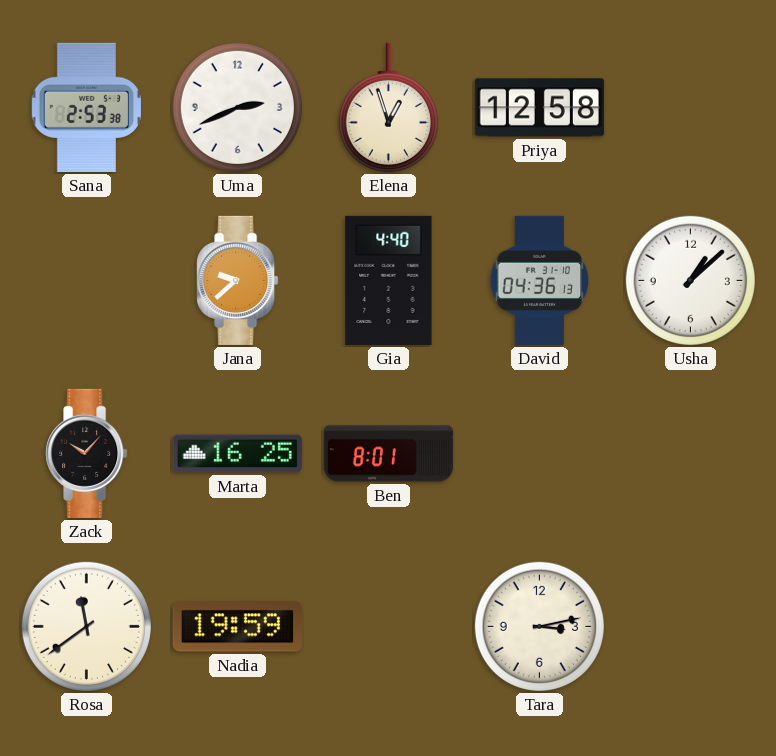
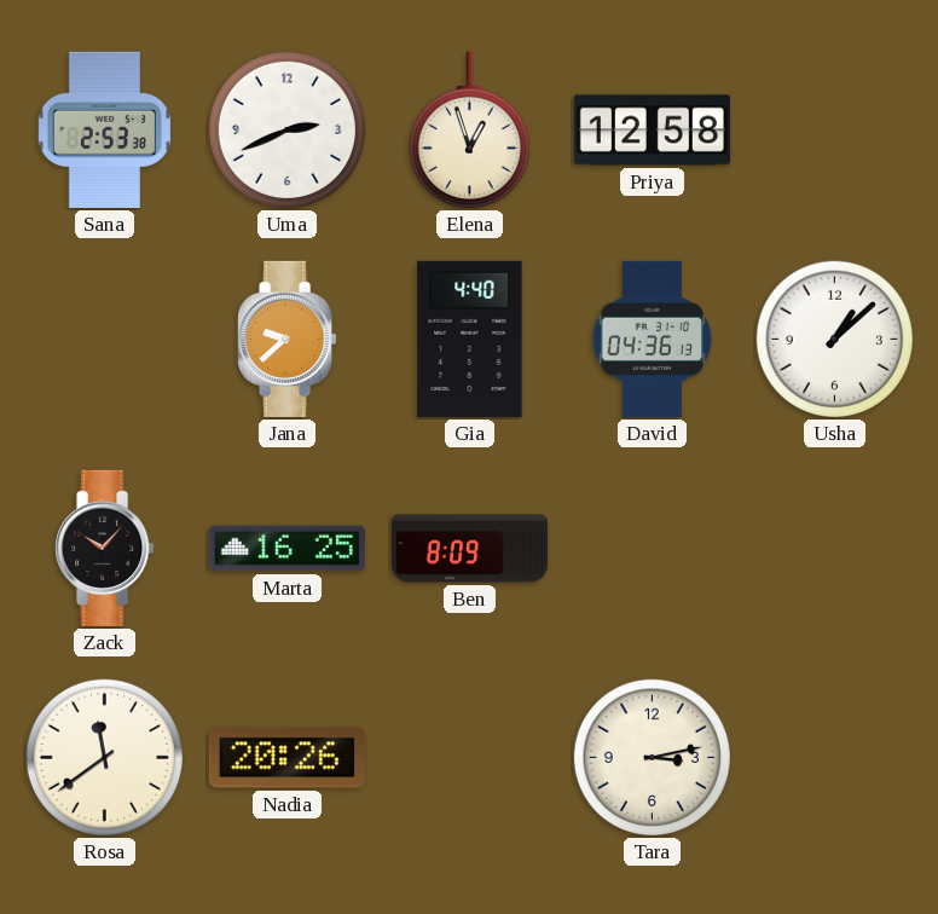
Ben: 8:01 -> 8:09
Nadia: 19:59 -> 20:26
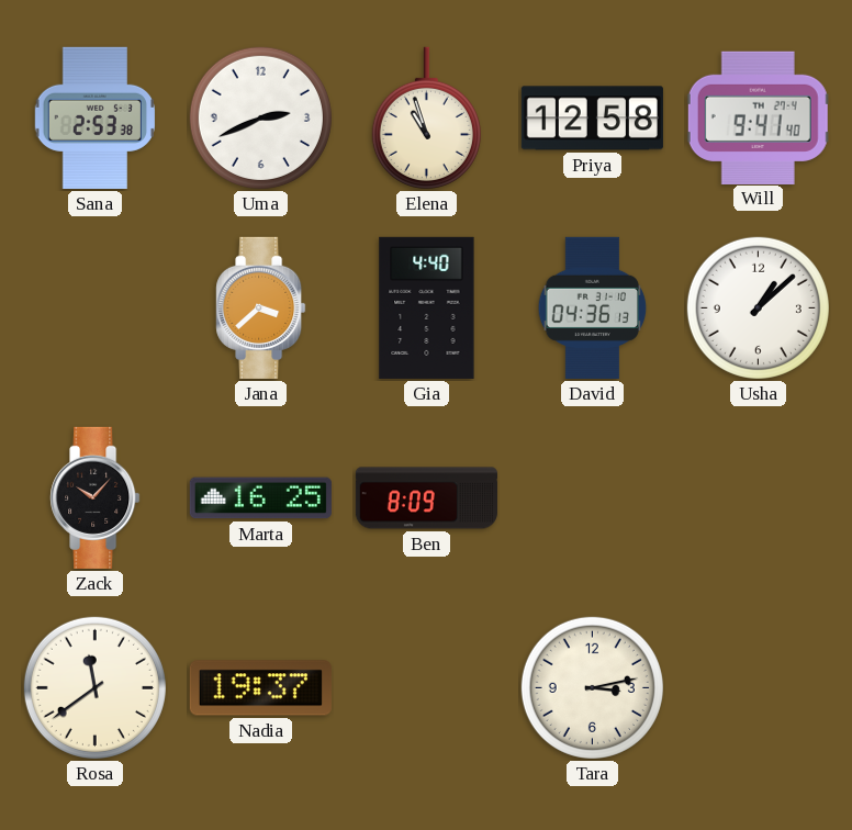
Elena: 12:57 -> 10:57
Will: none -> 9:41
Jana: 9:38 -> 3:38
Nadia: 20:26 -> 19:37
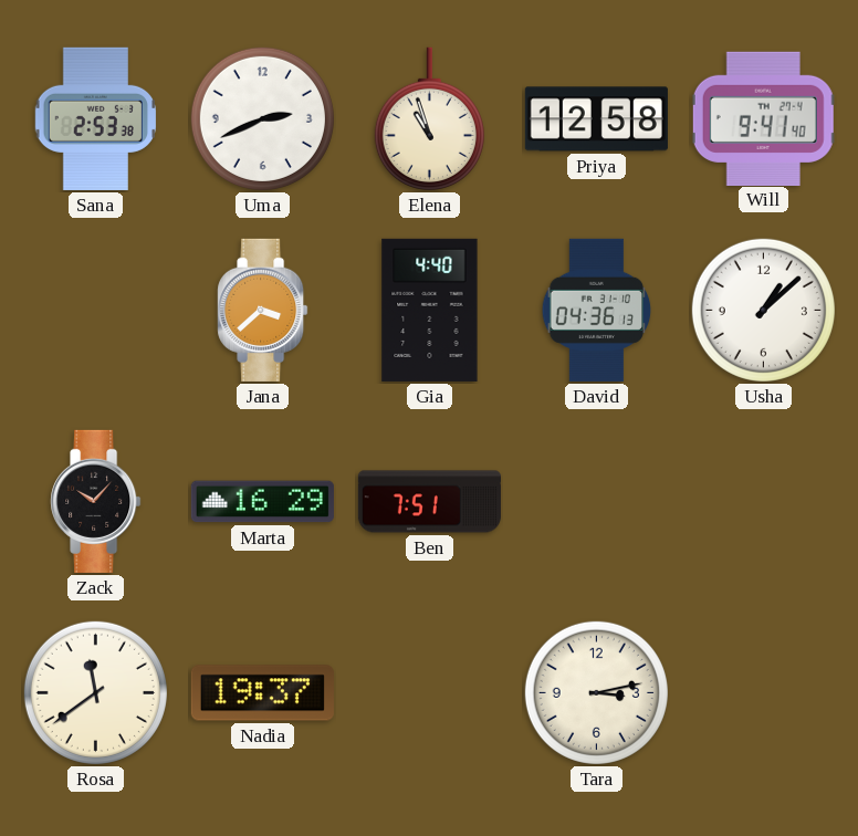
Marta: 16:25 -> 16:29
Ben: 8:09 -> 7:51
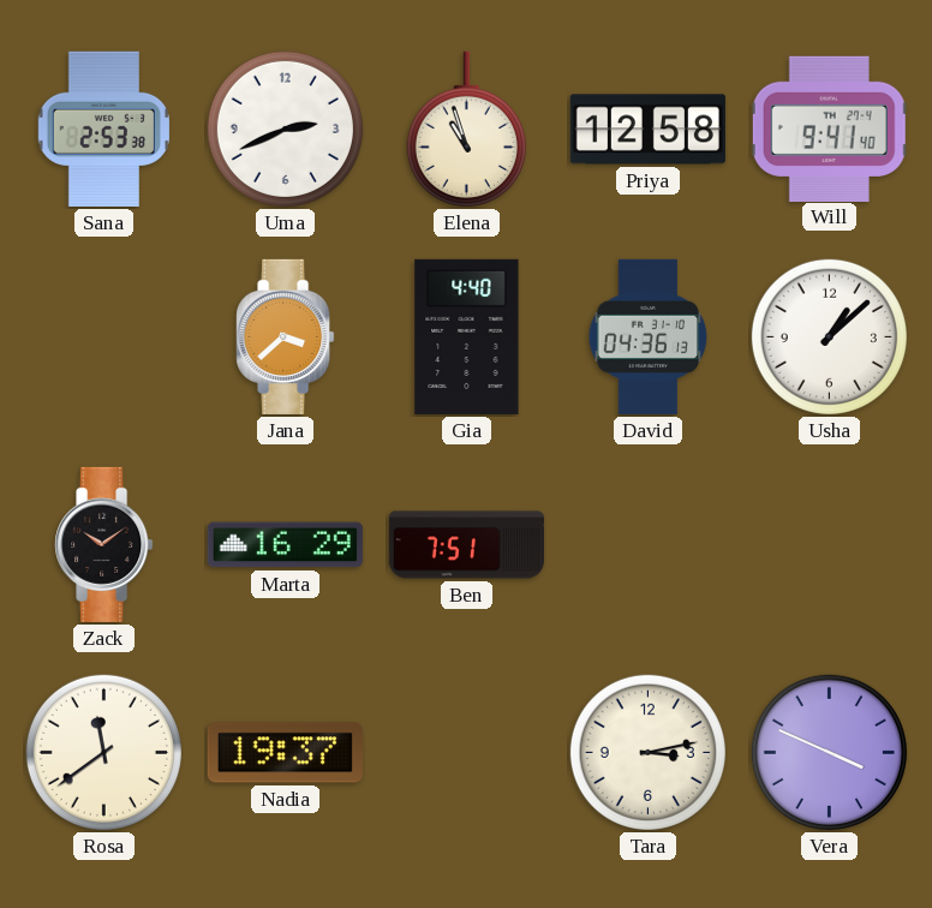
Zack: 10:07 -> 10:09
Vera: none -> 3:49
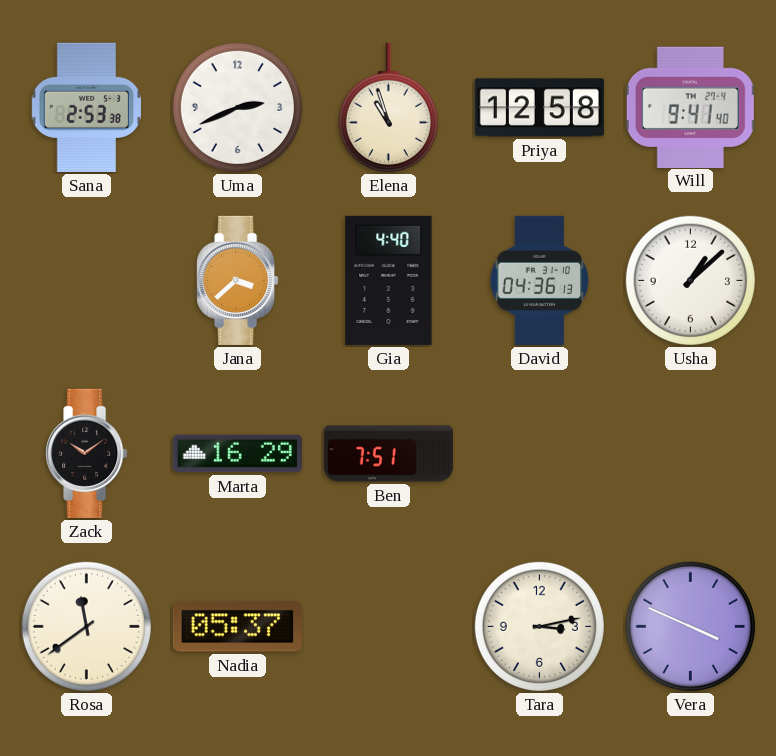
Nadia: 19:37 -> 05:37
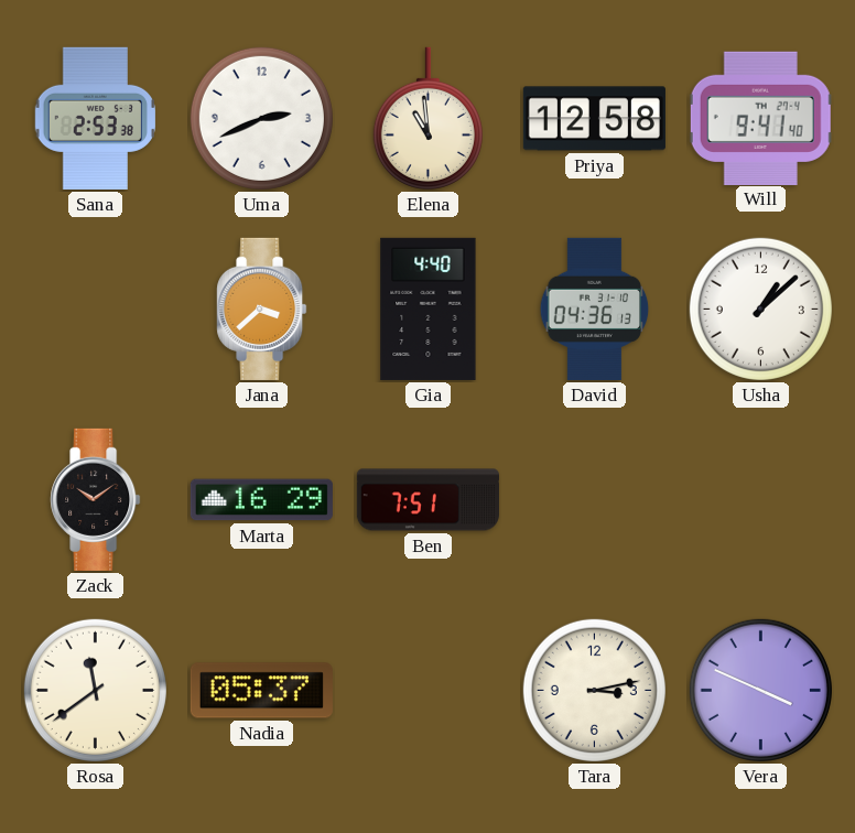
Elena: 10:57 -> 10:59
